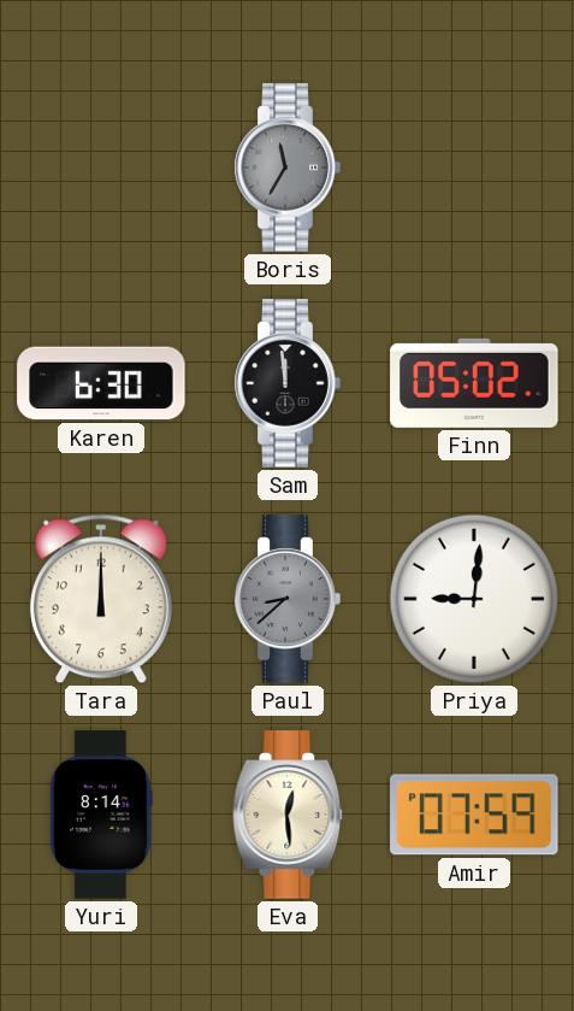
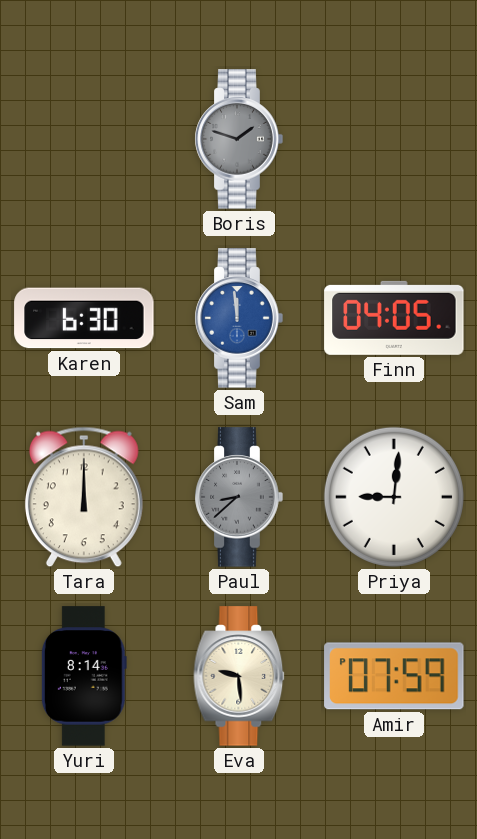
Boris: 11:35 -> 1:48
Sam dial: black -> blue
Finn: 05:02 -> 04:05
Eva: 12:29 -> 9:29
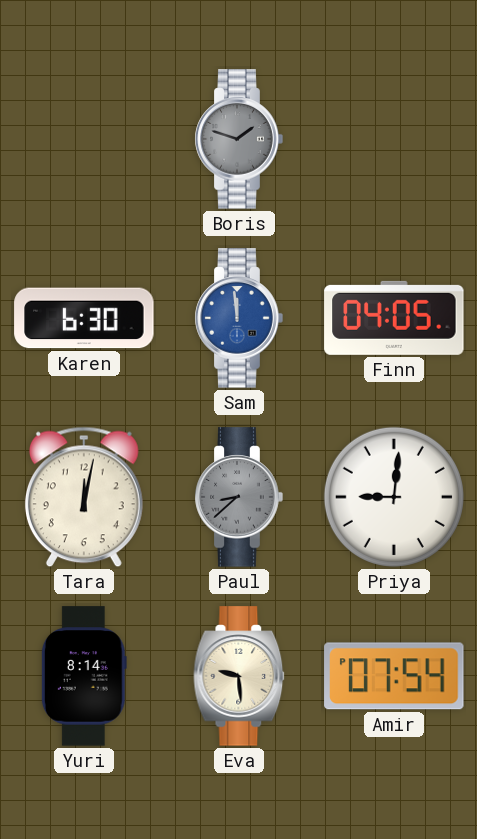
Tara: 12:00 -> 12:02
Amir: 07:59 -> 07:54
